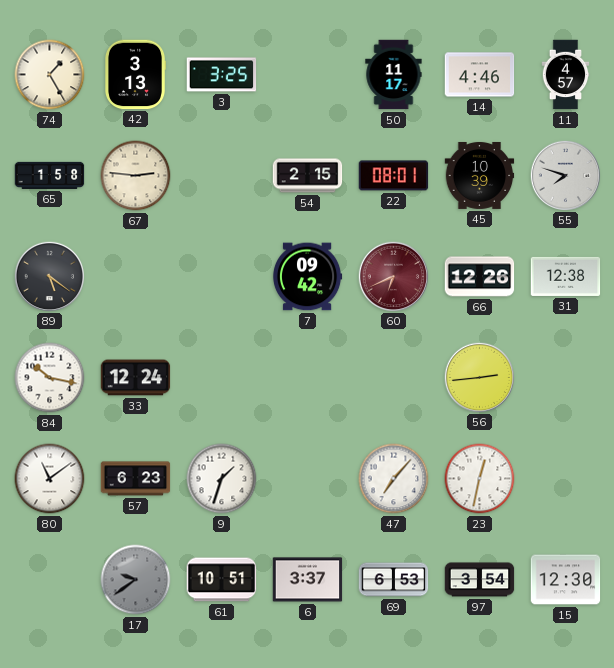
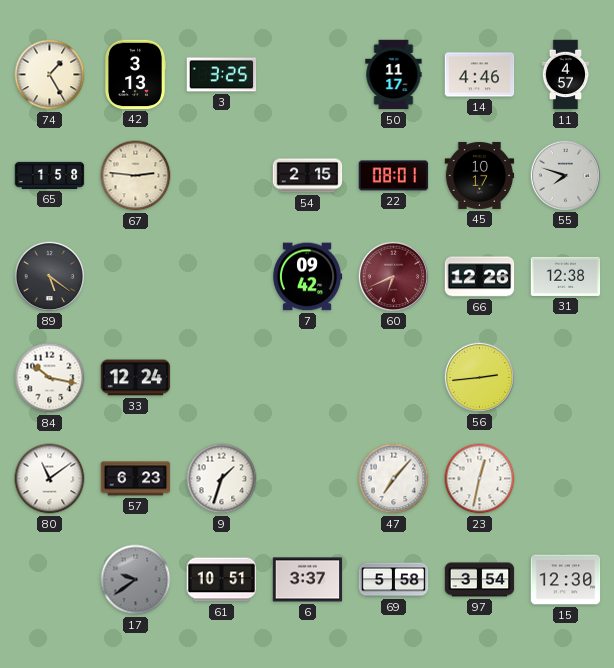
45: 10:39 -> 10:17
69: 6:53 -> 5:58
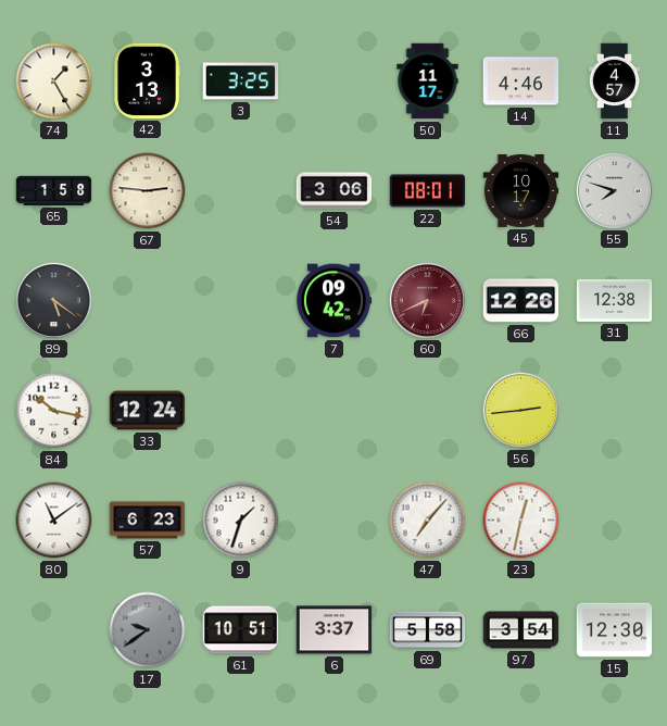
54: 2:15 -> 3:06
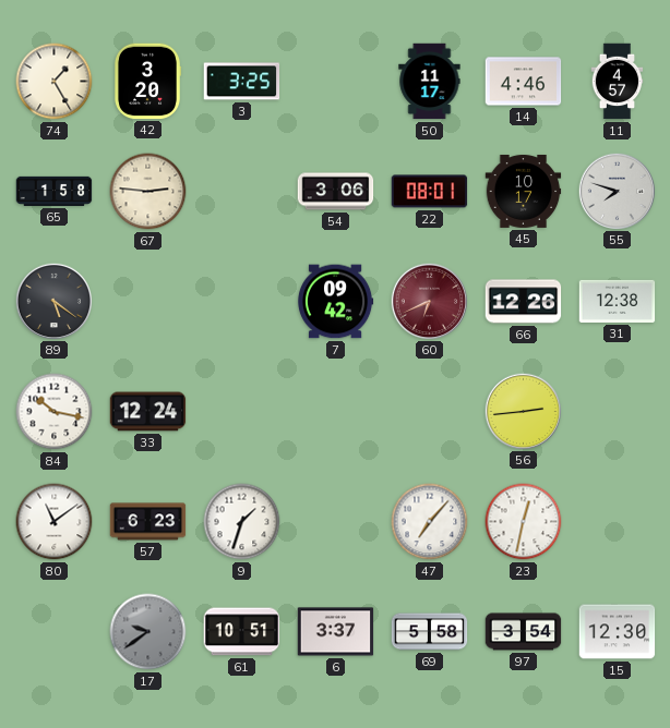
42: 3:13 -> 3:20
